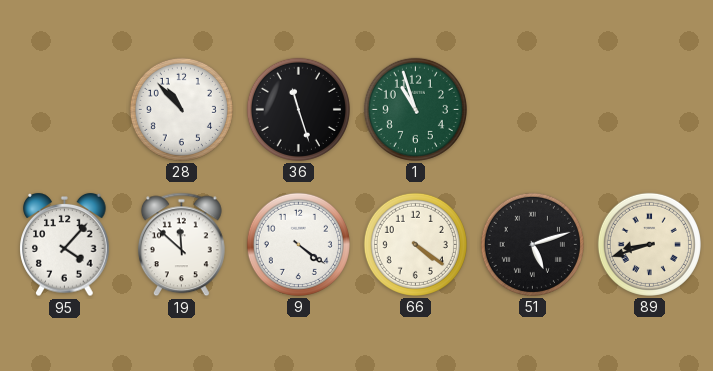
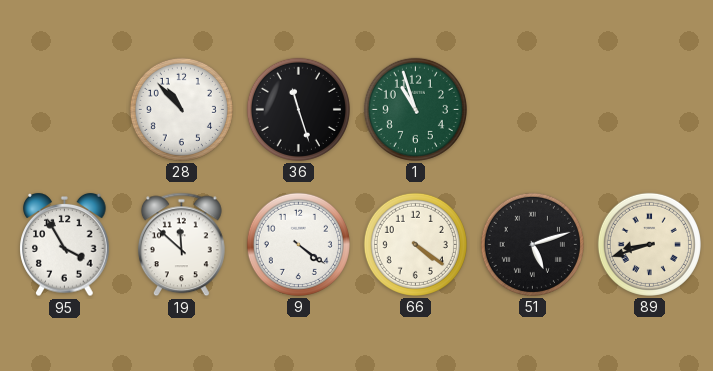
95: 4:07 -> 3:55
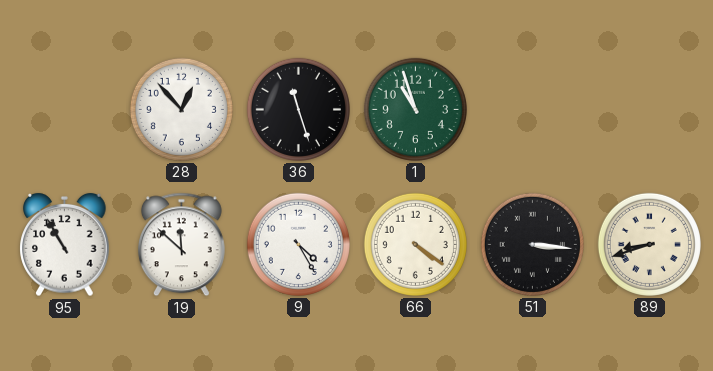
28: 10:53 -> 12:53
95: 3:55 -> 10:55
9: 4:21 -> 4:25
51: 5:12 -> 3:16
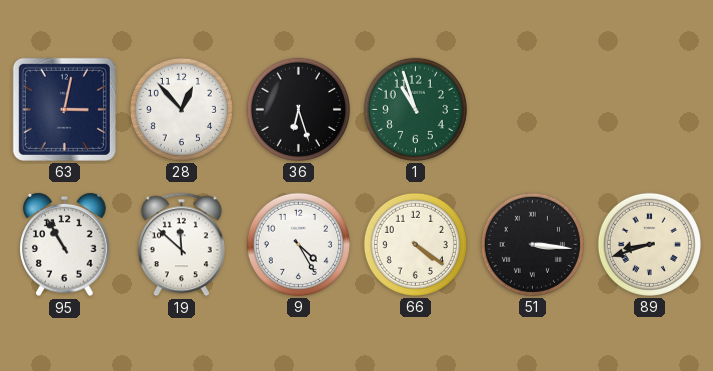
63: none -> 3:02
36: 11:27 -> 6:27
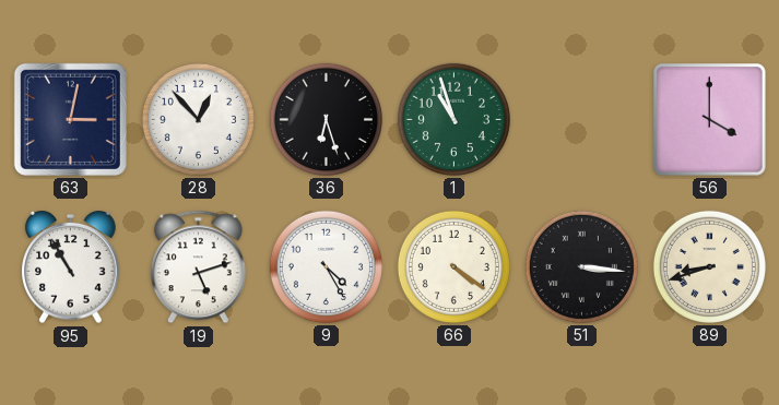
56: none -> 4:00
19: 11:52 -> 5:12
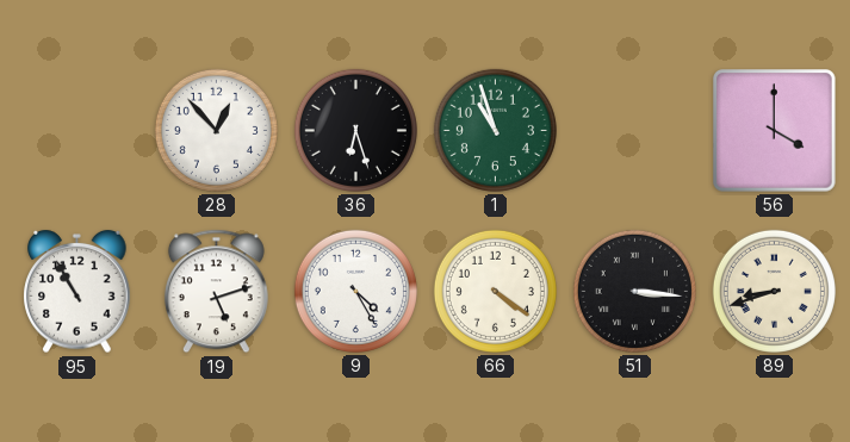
63: 3:02 -> none
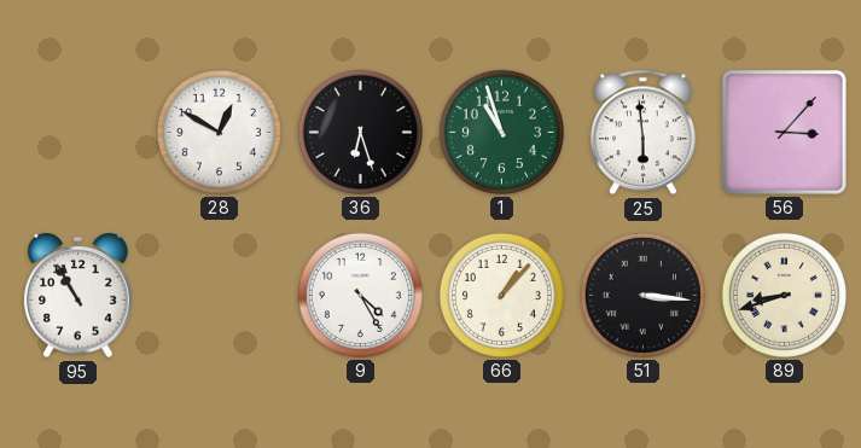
28: 12:53 -> 12:50
25: none -> 5:59
56: 4:00 -> 3:07
19: 5:12 -> none
66: 4:21 -> 1:07
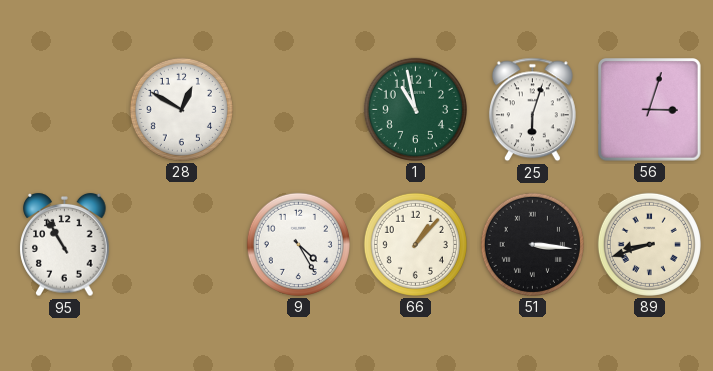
36: 6:27 -> none
1: 10:57 -> 10:58
25: 5:59 -> 6:03
56: 3:07 -> 3:03
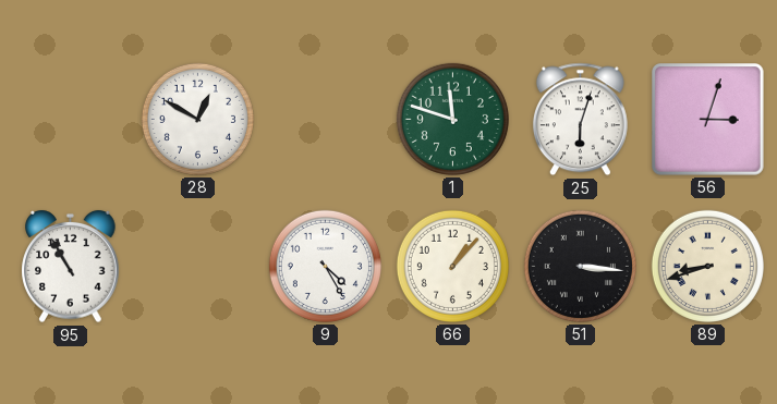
1: 10:58 -> 11:48
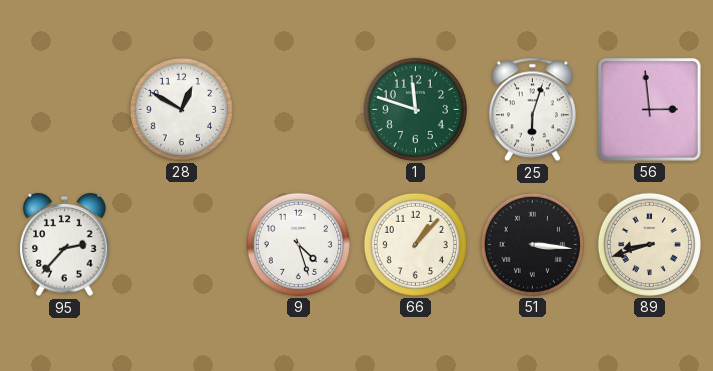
56: 3:03 -> 2:59
95: 10:55 -> 2:37
9: 4:25 -> 4:27
